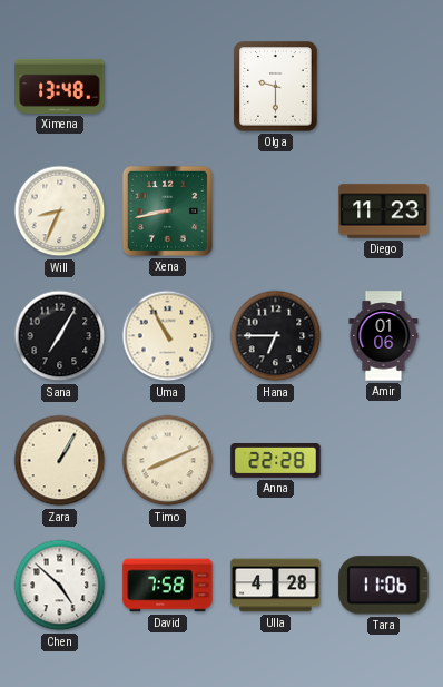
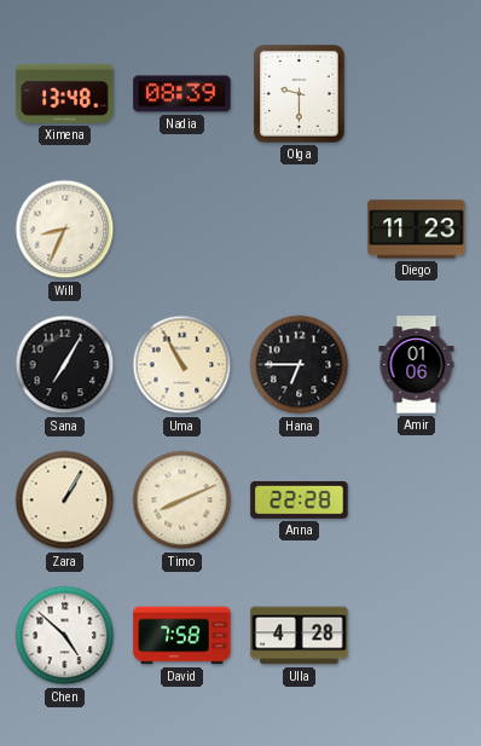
Nadia: none -> 08:39
Xena: 8:43 -> none
Tara: 11:06 -> none
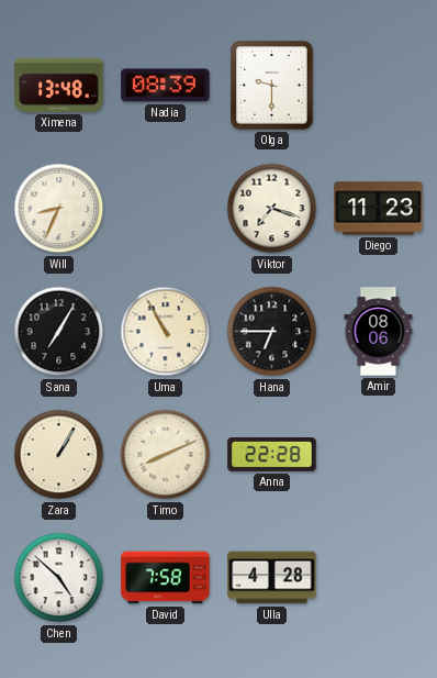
Viktor: none -> 7:18
Amir: 01:06 -> 08:06
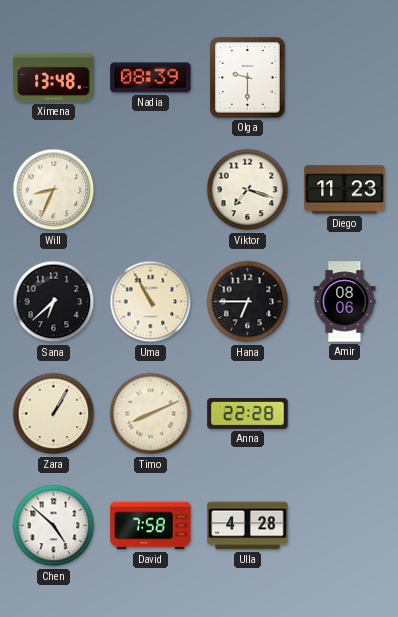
Sana: 7:05 -> 6:38
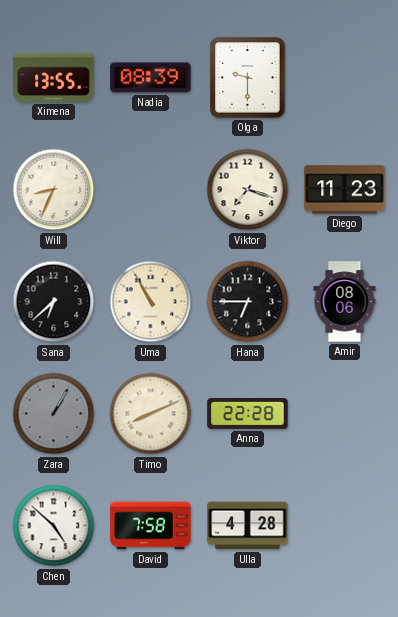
Ximena: 13:48 -> 13:55
Zara dial: cream -> grey
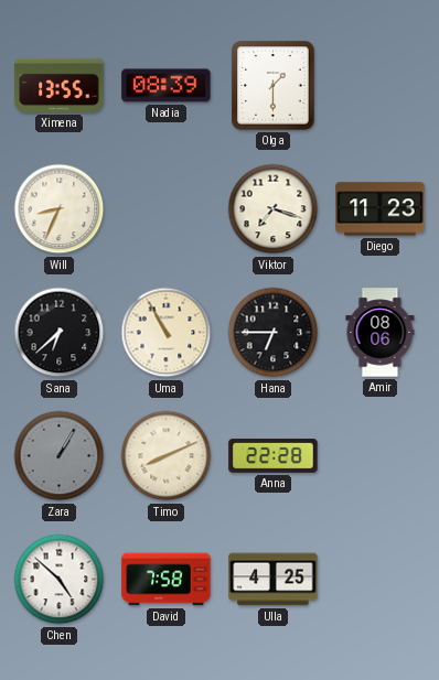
Olga: 9:30 -> 1:30
Ulla: 4:28 -> 4:25
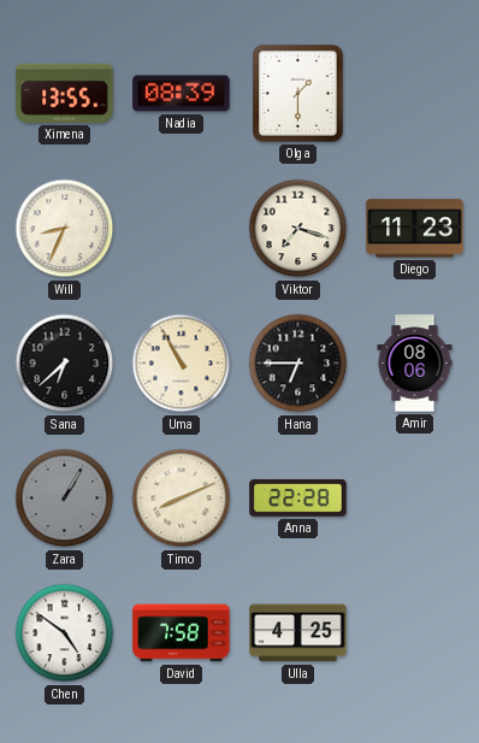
Chen: 4:52 -> 4:51
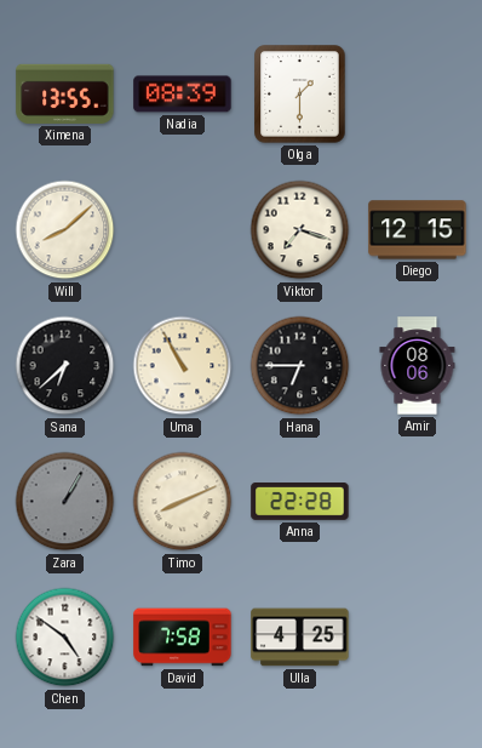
Will: 8:34 -> 8:08
Diego: 11:23 -> 12:15
